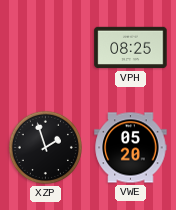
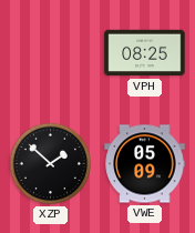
XZP: 1:57 -> 1:52
VWE: 05:20 -> 05:09
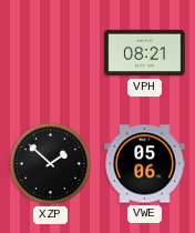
VPH: 08:25 -> 08:21
VWE: 05:09 -> 05:06
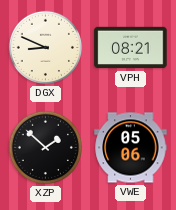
DGX: none -> 8:49
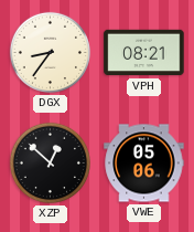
DGX: 8:49 -> 8:36
XZP: 1:52 -> 12:52
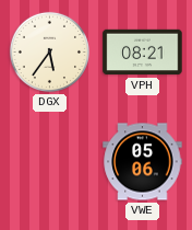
DGX: 8:36 -> 5:36
XZP: 12:52 -> none
